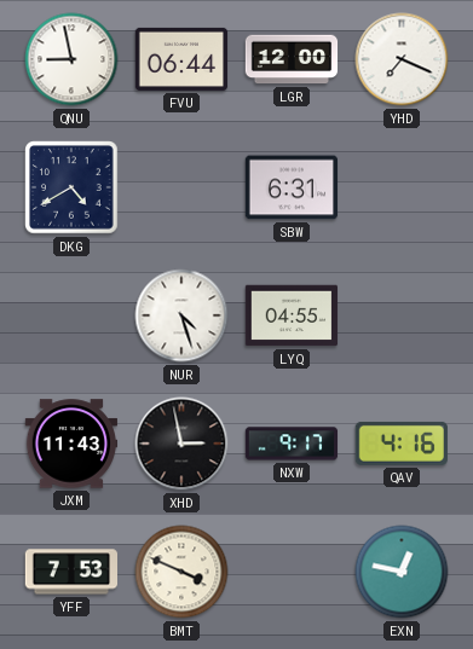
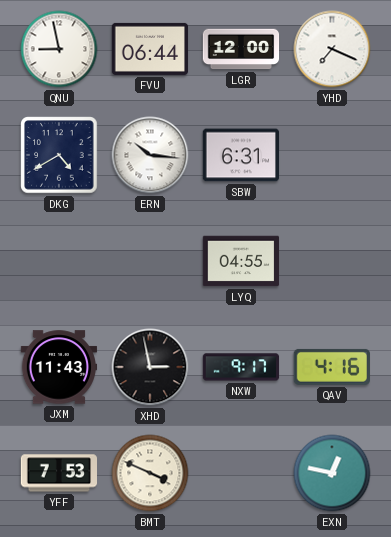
ERN: none -> 10:16
NUR: 4:27 -> none
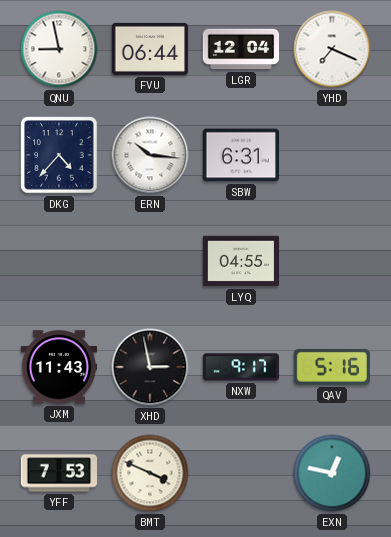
LGR: 12:00 -> 12:04
DKG: 4:40 -> 4:37
QAV: 4:16 -> 5:16
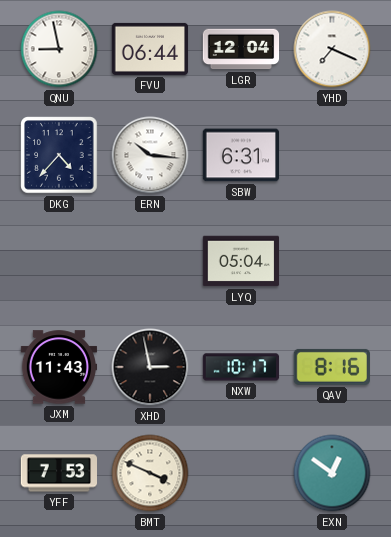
LYQ: 04:55 -> 05:04
NXW: 9:17 -> 10:17
QAV: 5:16 -> 8:16
EXN: 12:47 -> 12:51
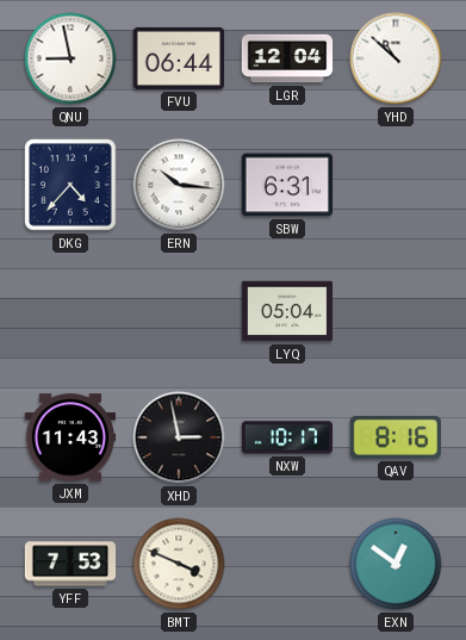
YHD: 7:19 -> 10:52
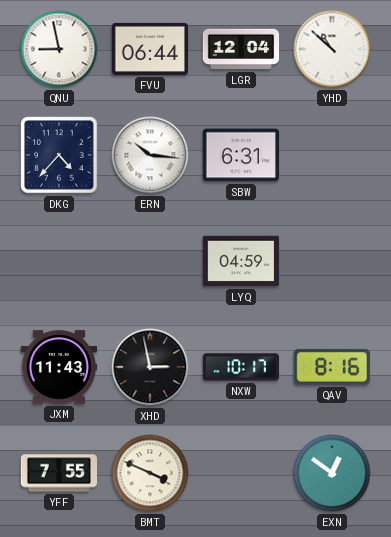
LYQ: 05:04 -> 04:59
YFF: 7:53 -> 7:55
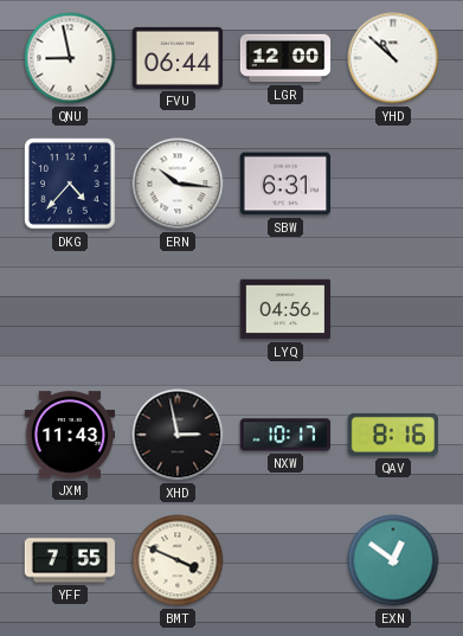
LGR: 12:04 -> 12:00
LYQ: 04:59 -> 04:56
